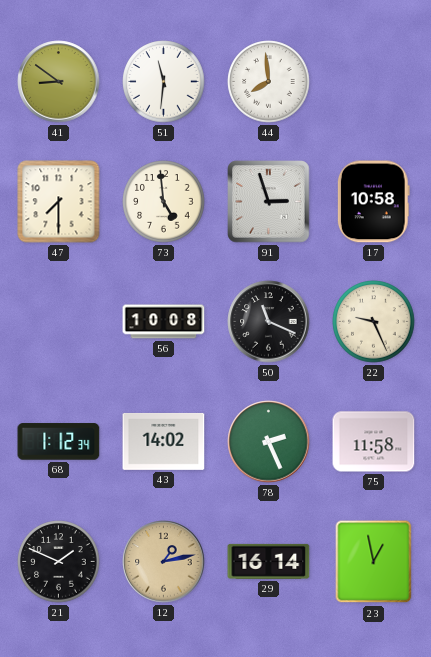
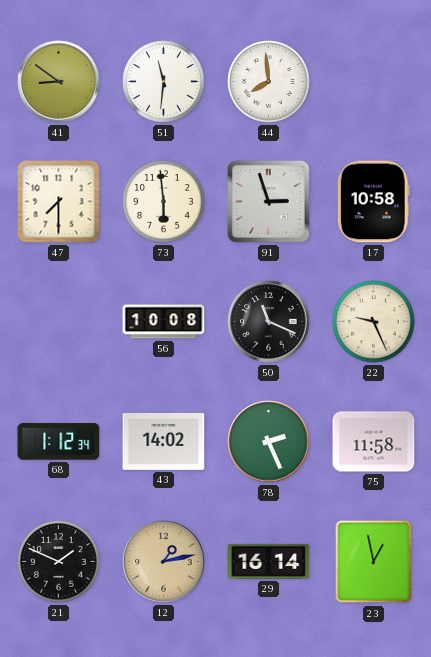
73: 4:59 -> 5:59
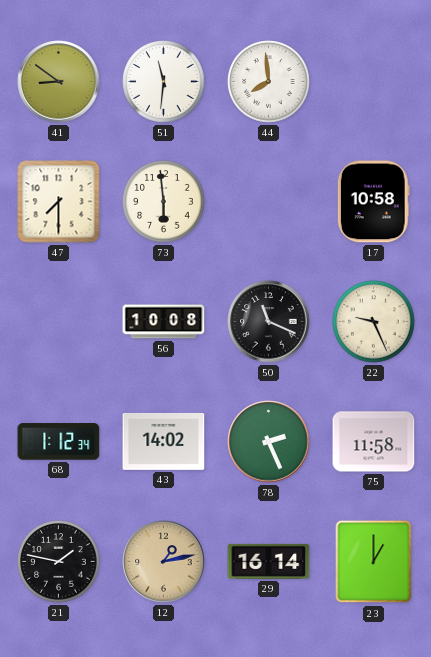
91: 2:57 -> none
21: 1:49 -> 1:47
23: 12:58 -> 1:00
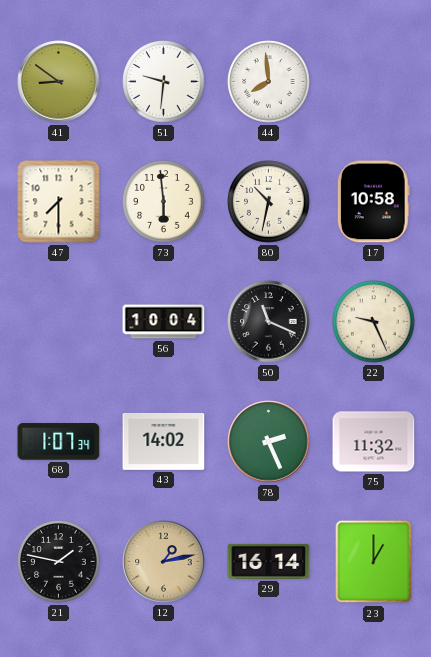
51: 11:31 -> 9:31
80: none -> 10:32
56: 10:08 -> 10:04
68: 1:12 -> 1:07
75: 11:58 -> 11:32
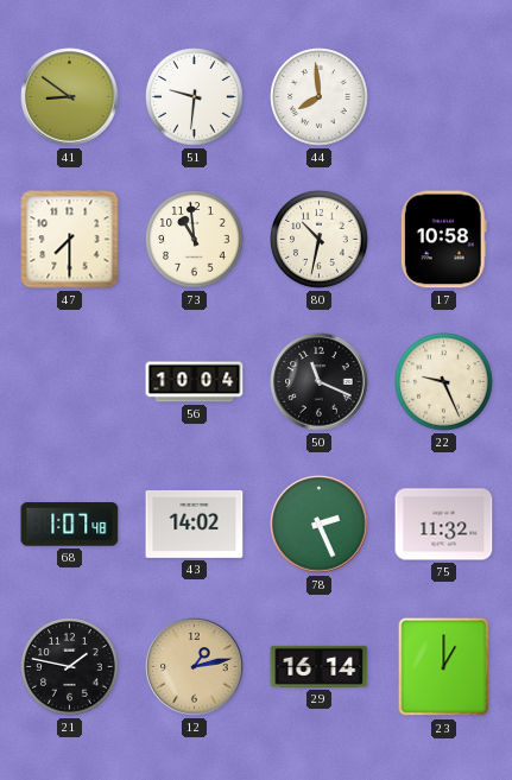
73: 5:59 -> 10:59
68: 1:07:34 -> 1:07:48
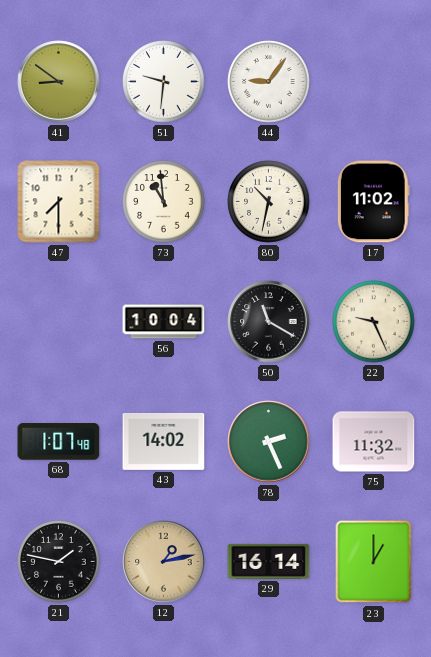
44: 7:59 -> 9:06
17: 10:58 -> 11:02
50: 11:19 -> 11:20
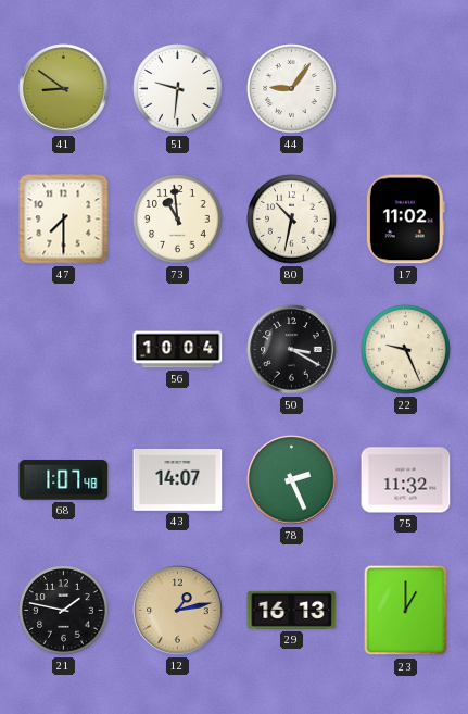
50: 11:20 -> 3:20
43: 14:02 -> 14:07
29: 16:14 -> 16:13
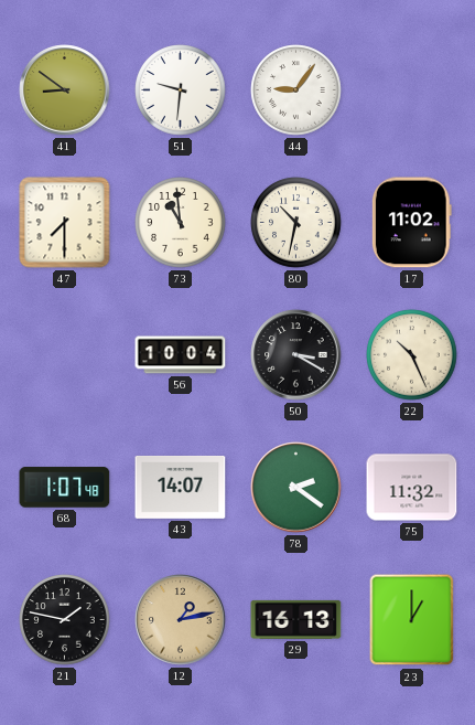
22: 9:26 -> 10:26
78: 2:26 -> 2:21
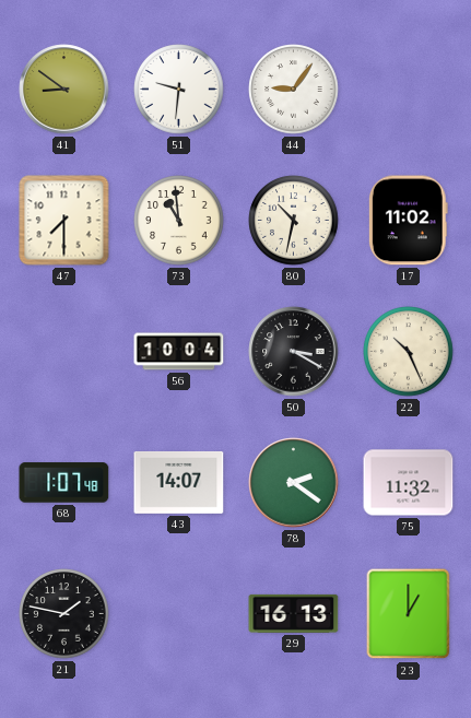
12: 1:13 -> none
